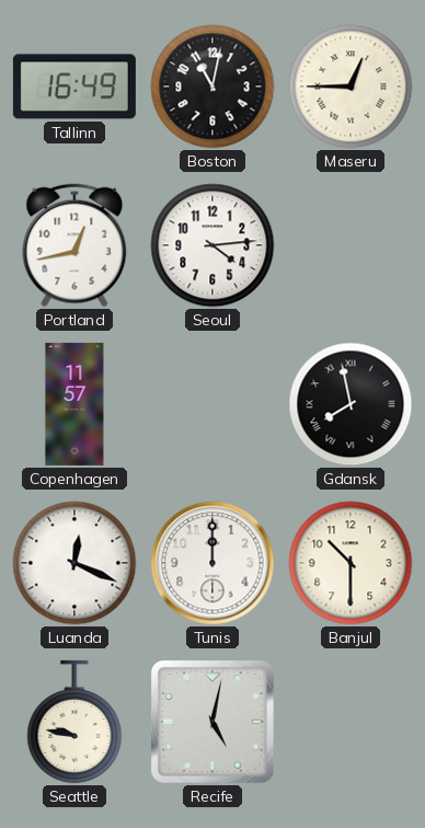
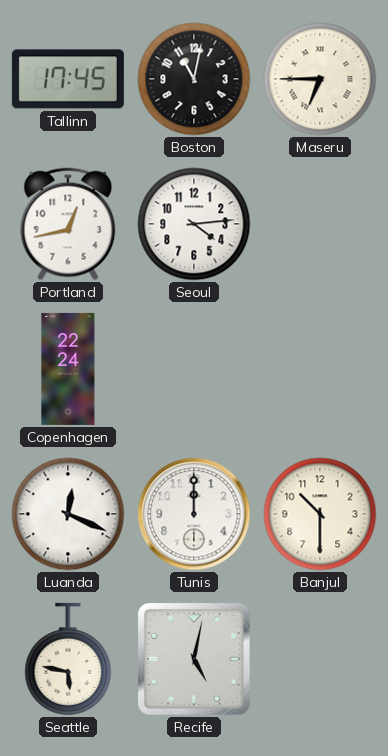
Tallinn: 16:49 -> 17:45
Maseru: 12:45 -> 6:45
Copenhagen: 11:57 -> 22:24
Gdansk: 7:58 -> none
Seattle: 9:47 -> 5:47
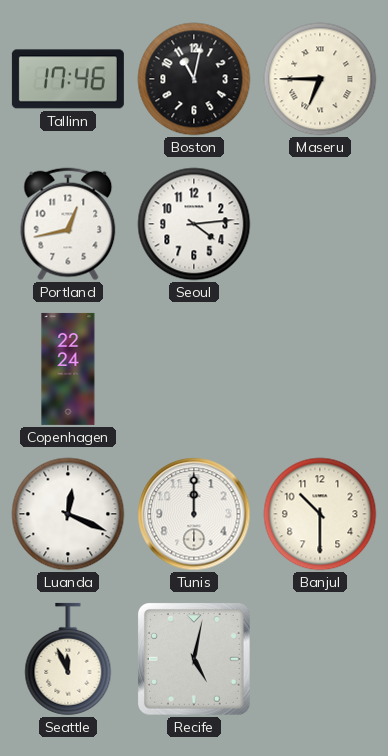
Tallinn: 17:45 -> 17:46
Seattle: 5:47 -> 11:56
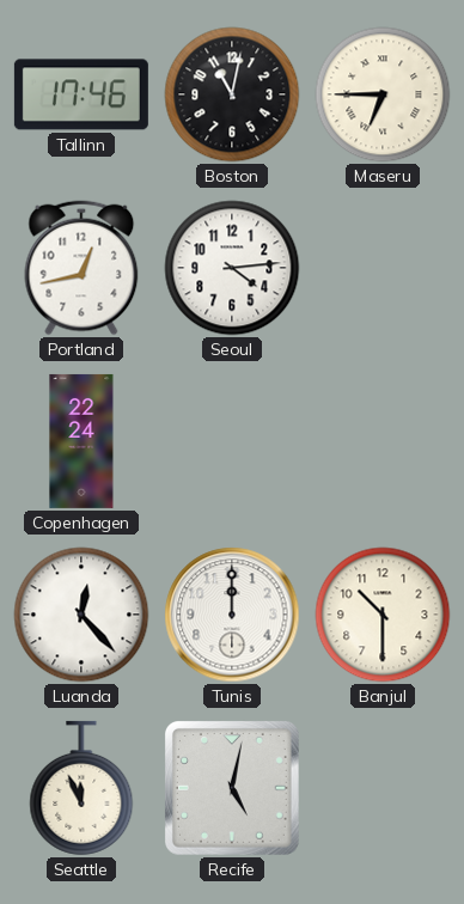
Luanda: 12:19 -> 12:23
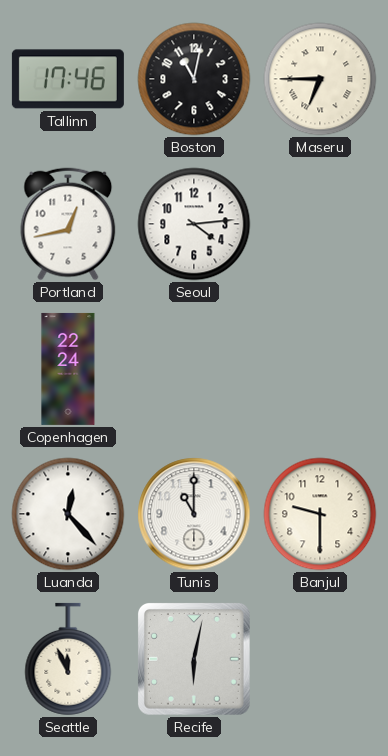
Tunis: 12:00 -> 11:00
Banjul: 10:30 -> 9:30
Recife: 5:02 -> 6:02
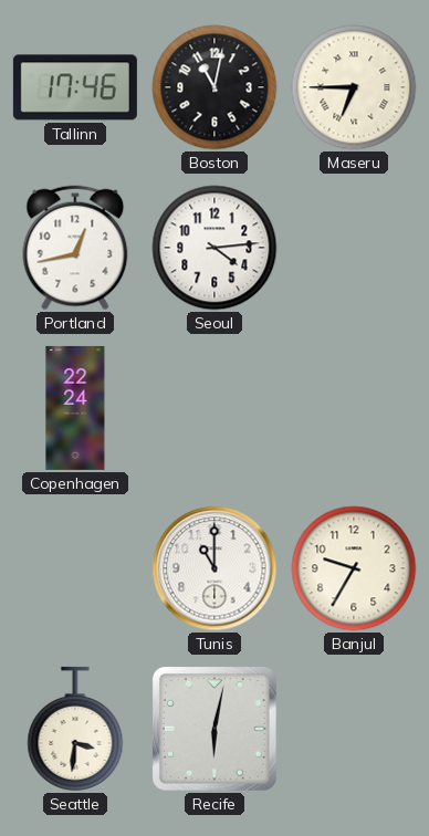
Luanda: 12:23 -> none
Banjul: 9:30 -> 9:35
Seattle: 11:56 -> 3:31
